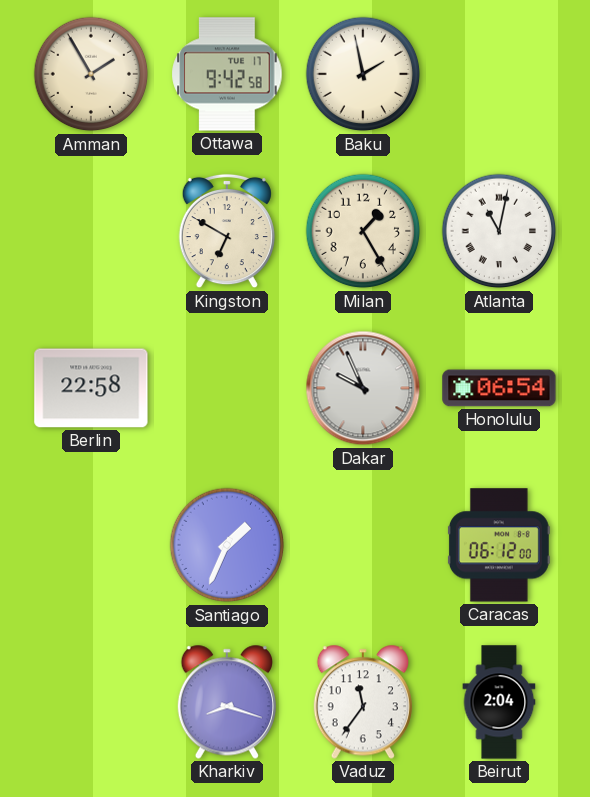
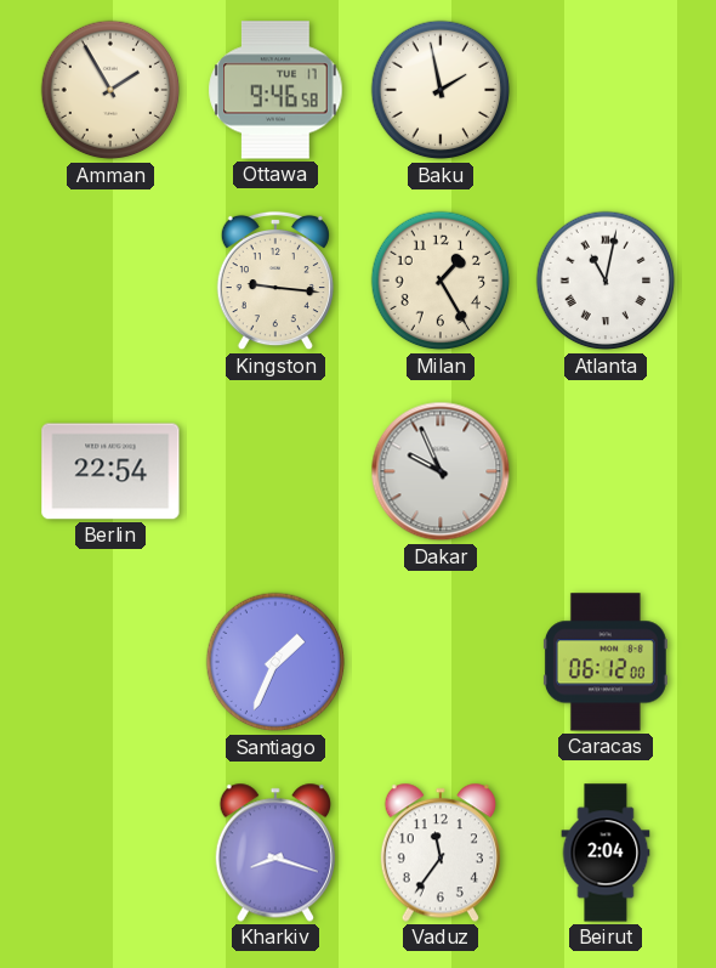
Ottawa: 9:42 -> 9:46
Kingston: 6:50 -> 9:16
Berlin: 22:58 -> 22:54
Honolulu: 06:54 -> none
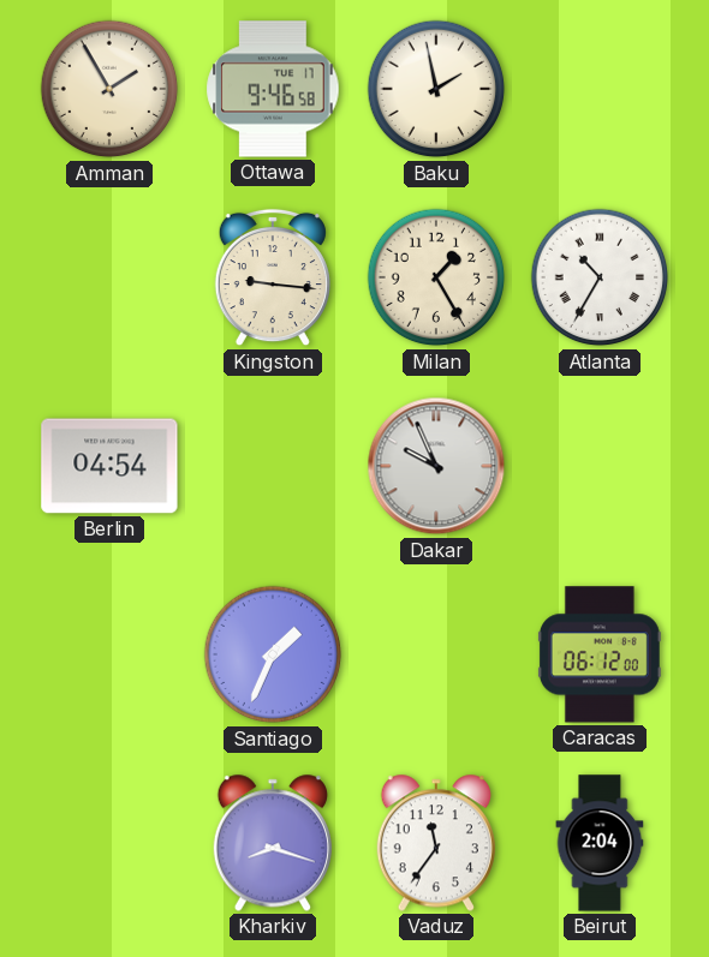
Atlanta: 11:02 -> 10:35
Berlin: 22:54 -> 04:54
